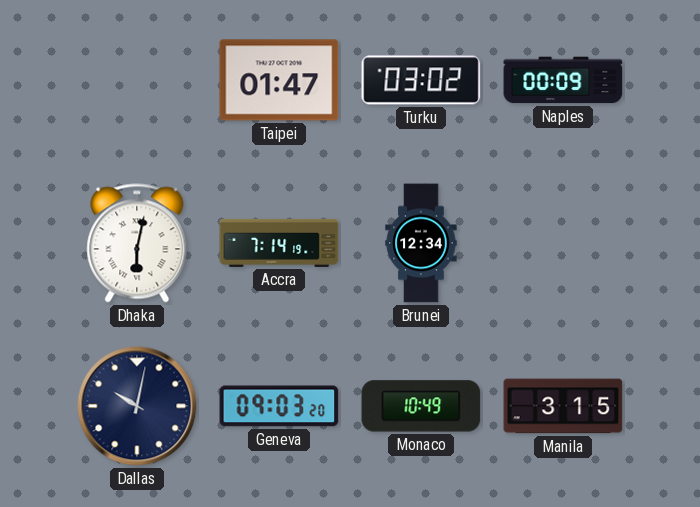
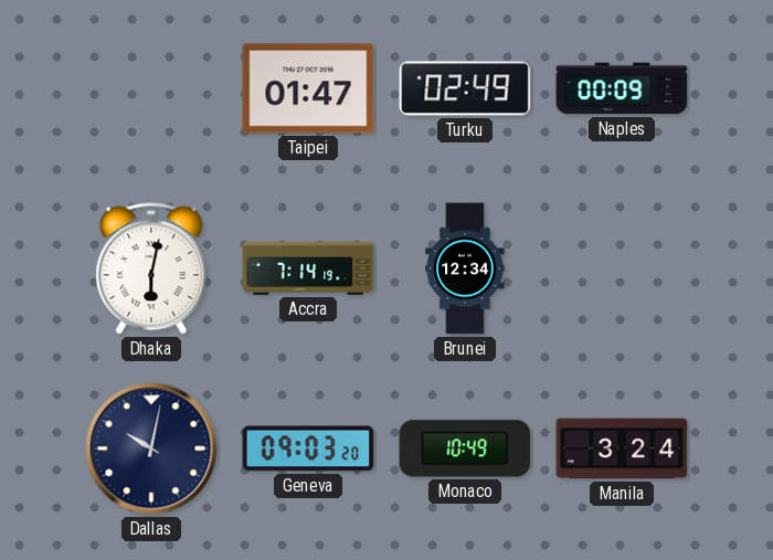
Turku: 03:02 -> 02:49
Manila: 3:15 -> 3:24
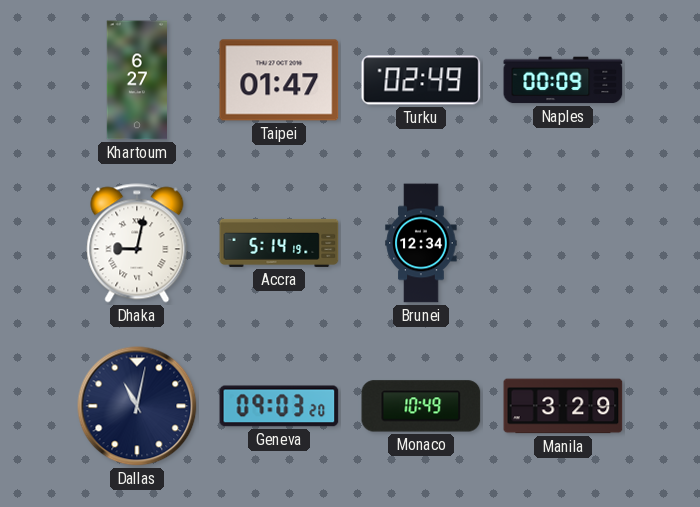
Khartoum: none -> 6:27
Dhaka: 6:02 -> 9:02
Accra: 7:14 -> 5:14
Dallas: 10:02 -> 11:02
Manila: 3:24 -> 3:29
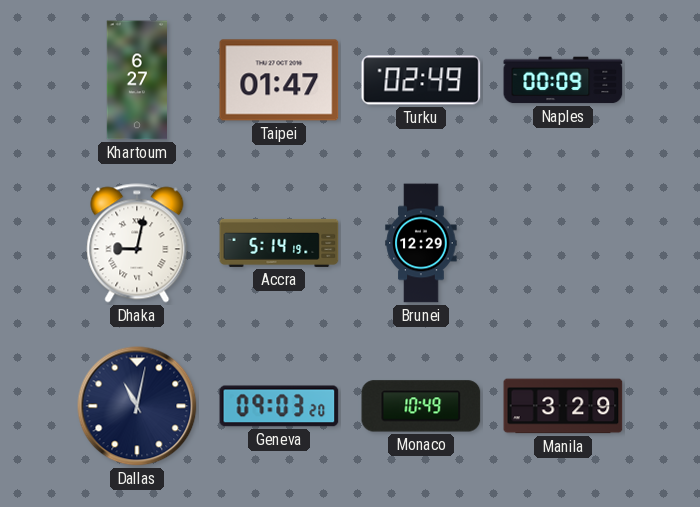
Brunei: 12:34 -> 12:29
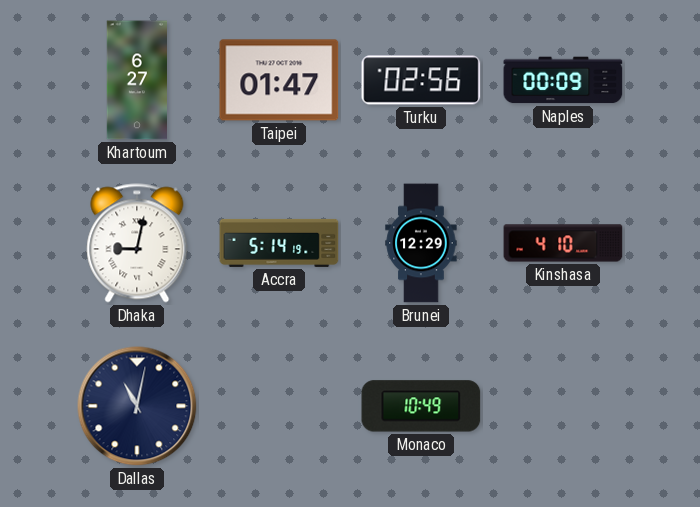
Turku: 02:49 -> 02:56
Kinshasa: none -> 4:10
Geneva: 09:03 -> none
Manila: 3:29 -> none
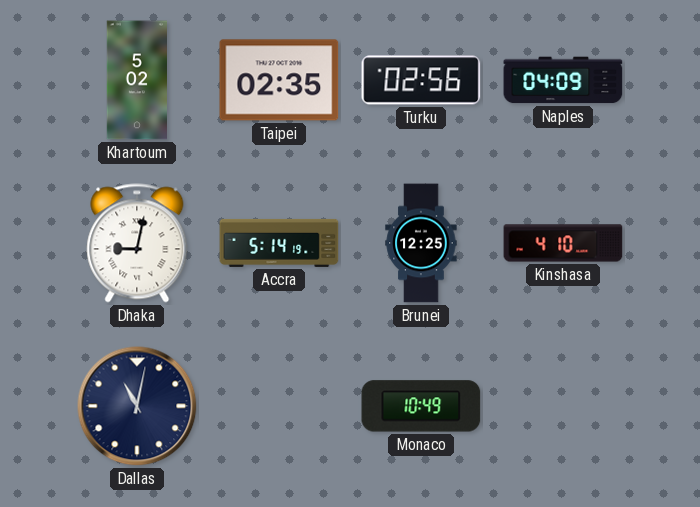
Khartoum: 6:27 -> 5:02
Taipei: 01:47 -> 02:35
Naples: 00:09 -> 04:09
Brunei: 12:29 -> 12:25
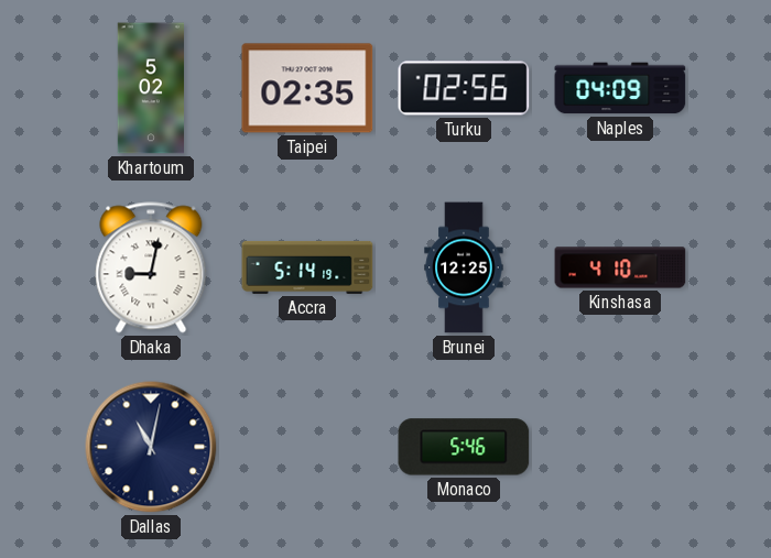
Monaco: 10:49 -> 5:46
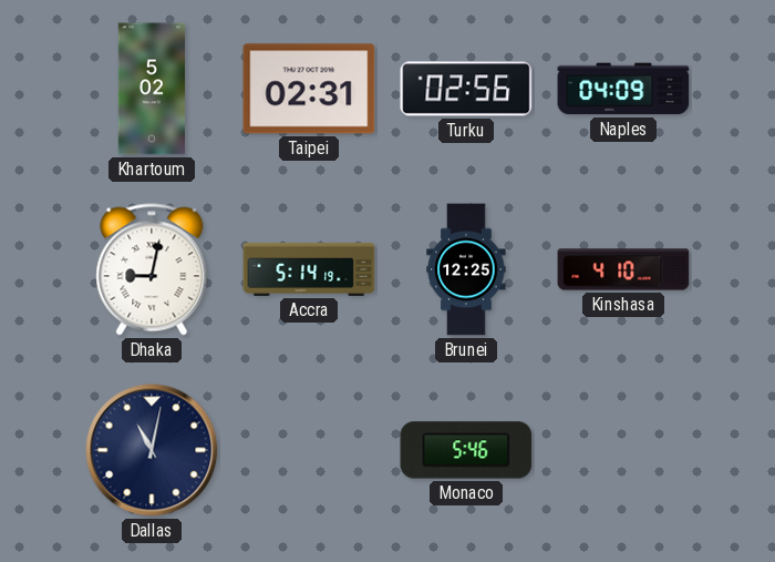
Taipei: 02:35 -> 02:31
